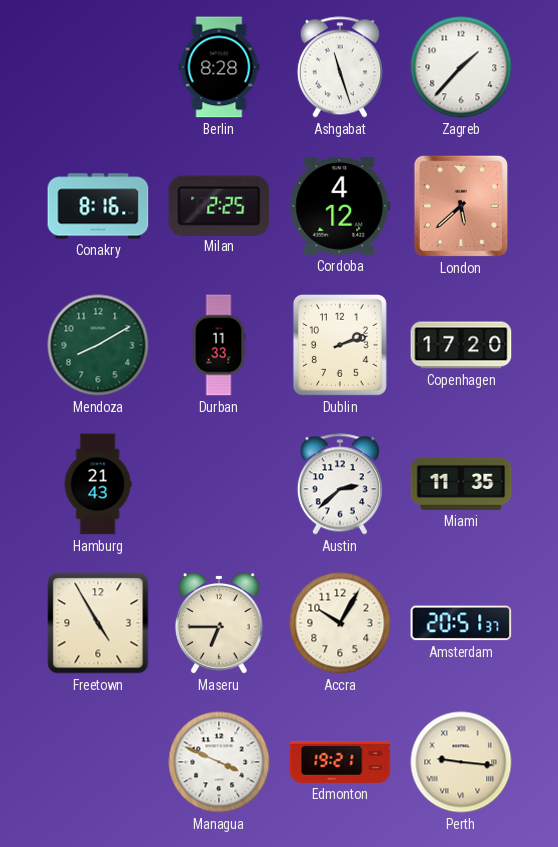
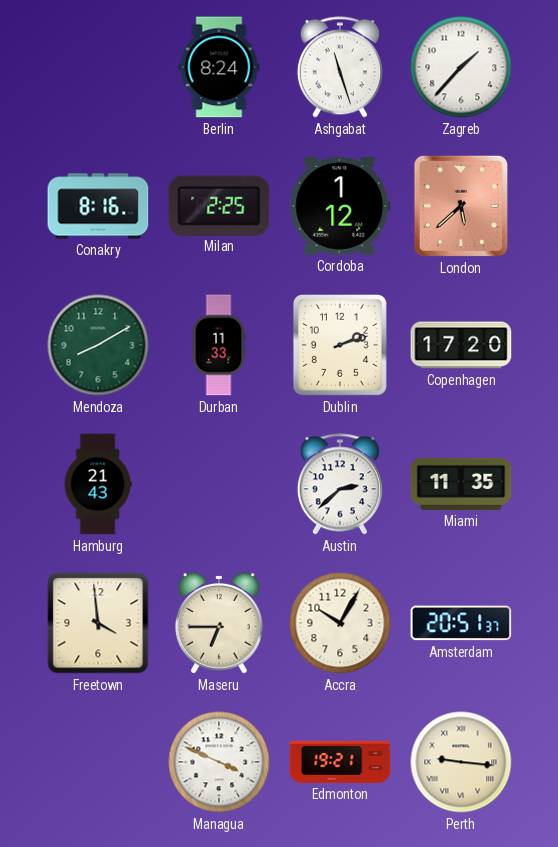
Berlin: 8:28 -> 8:24
Cordoba: 4:12 -> 1:12
Freetown: 4:55 -> 3:59
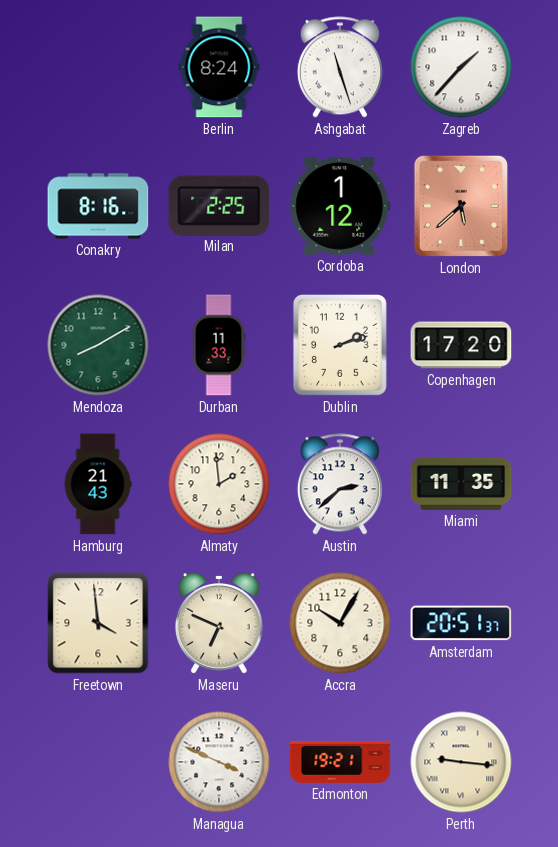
Almaty: none -> 1:59
Maseru: 6:45 -> 6:49
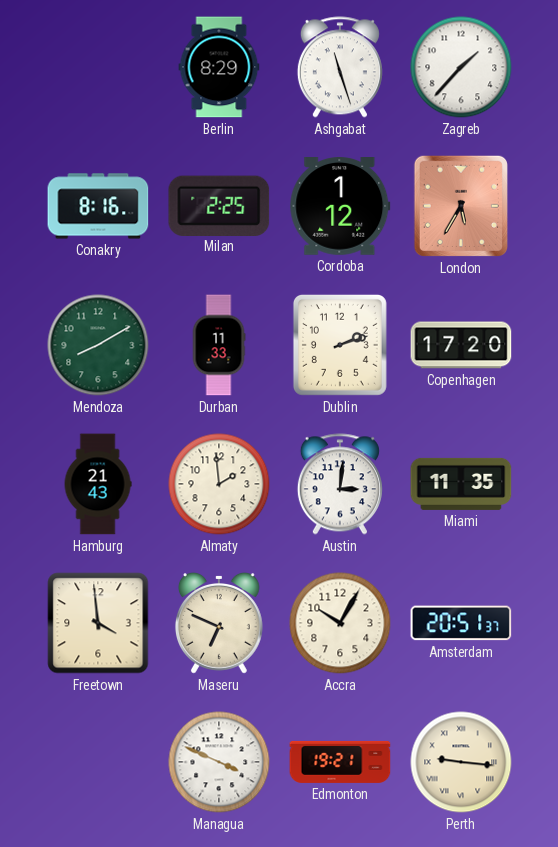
Berlin: 8:24 -> 8:29
London: 5:38 -> 5:35
Austin: 2:38 -> 3:01
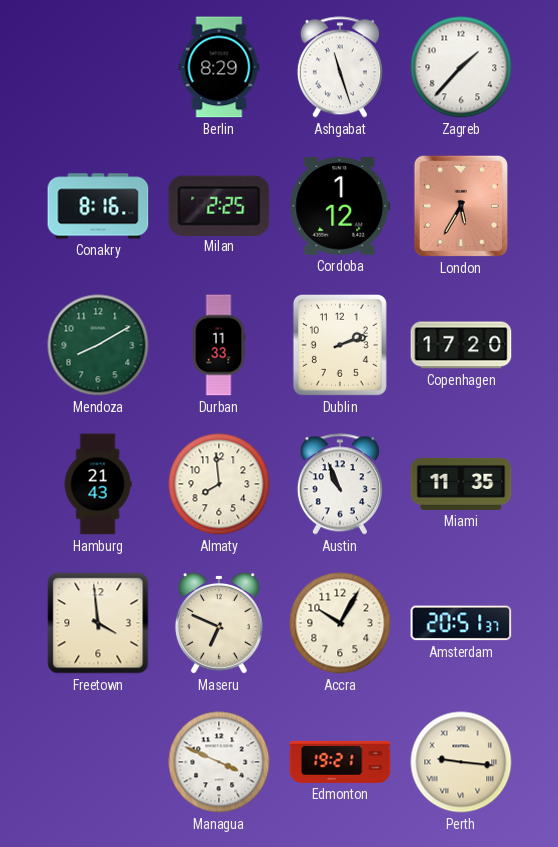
Almaty: 1:59 -> 7:59
Austin: 3:01 -> 10:56
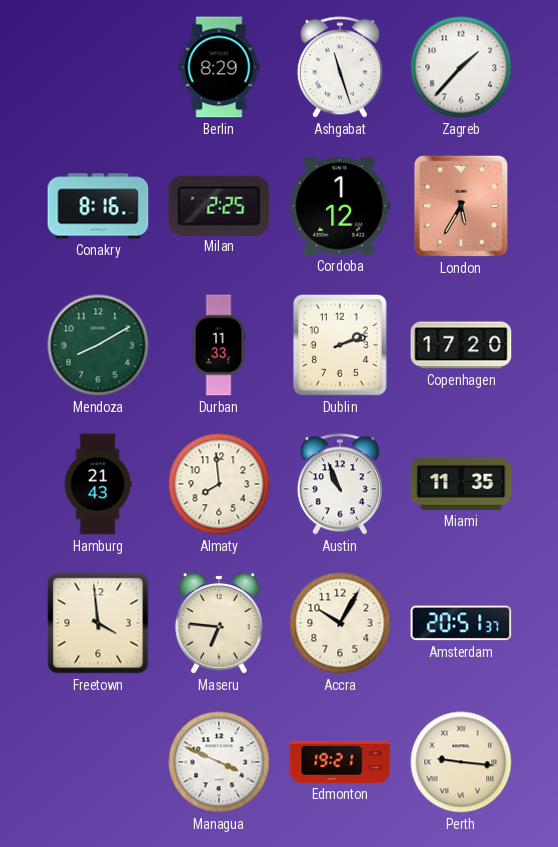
Maseru: 6:49 -> 6:46
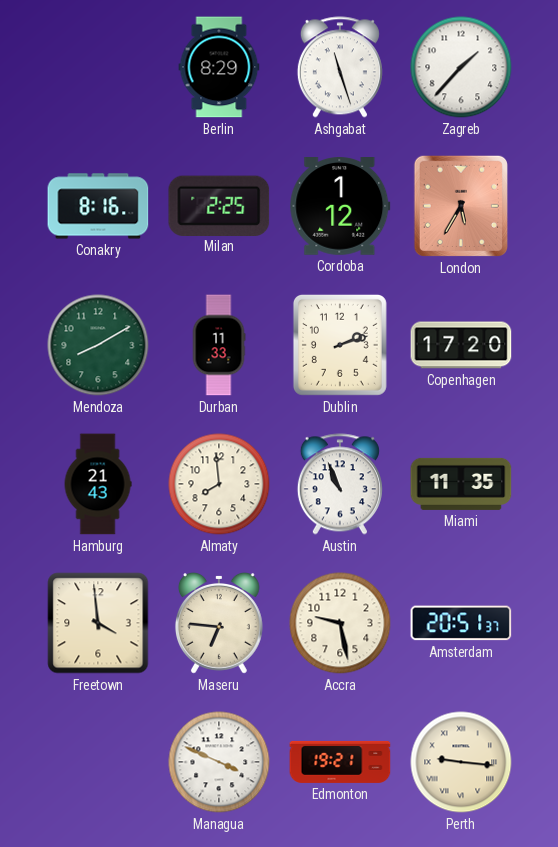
Accra: 10:05 -> 9:28
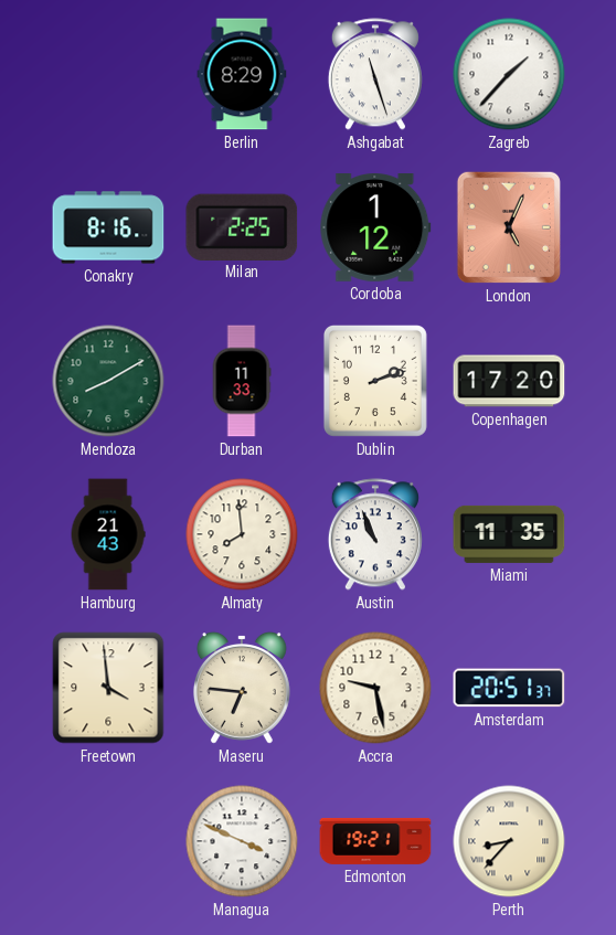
London: 5:35 -> 5:04
Perth: 9:16 -> 8:37
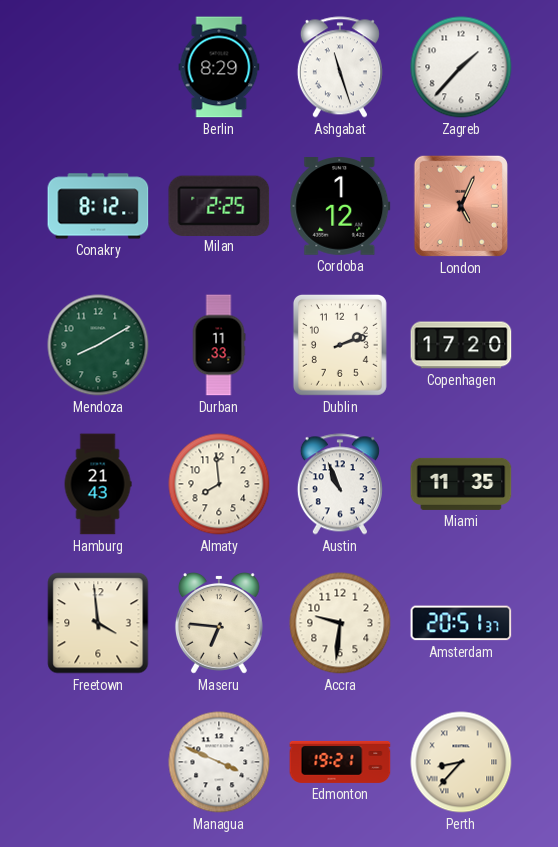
Conakry: 8:16 -> 8:12
Accra: 9:28 -> 9:31
